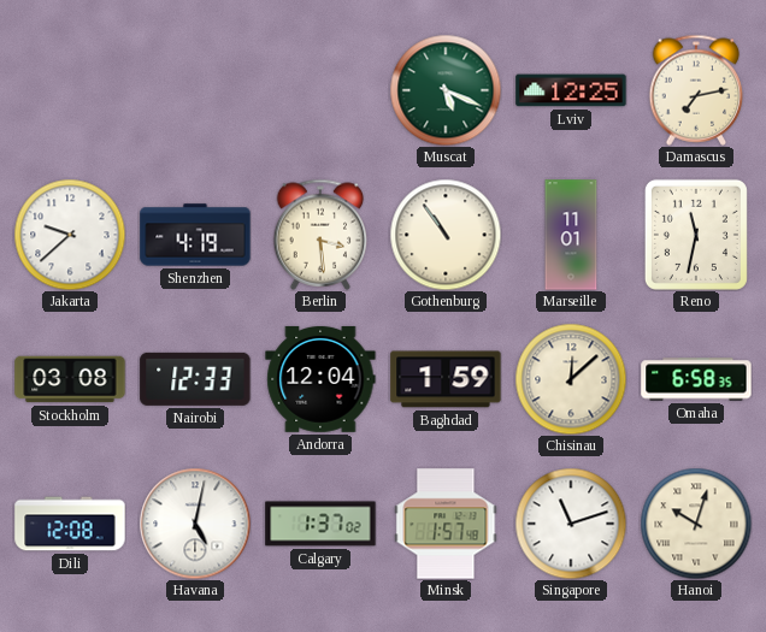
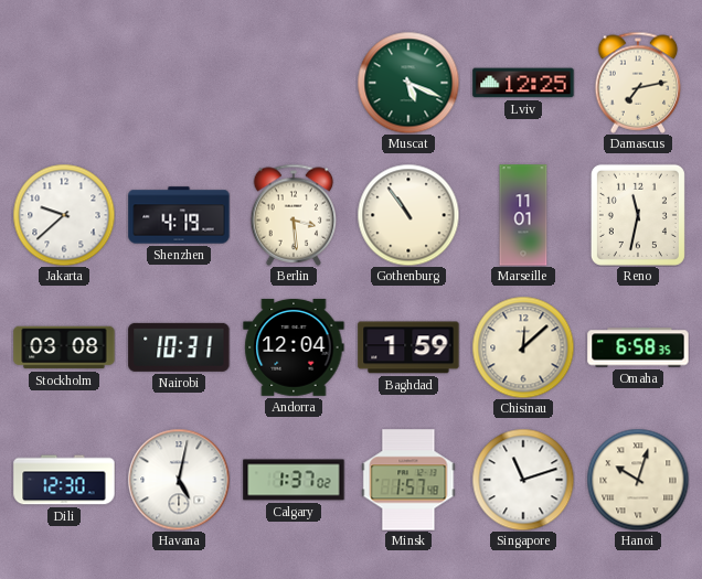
Nairobi: 12:33 -> 10:31
Dili: 12:08 -> 12:30
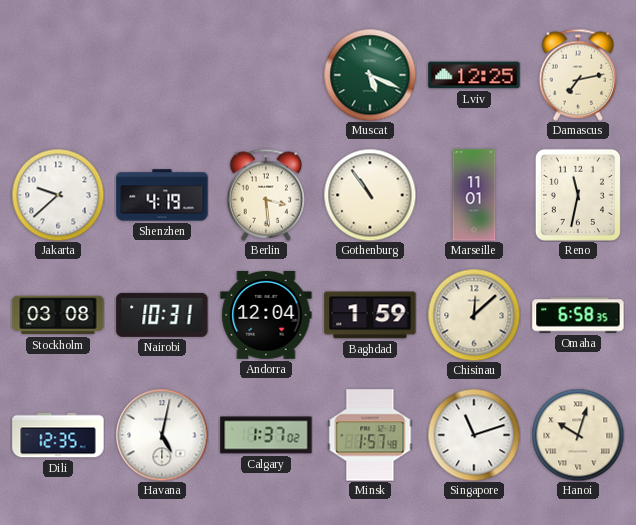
Dili: 12:30 -> 12:35
